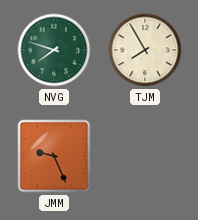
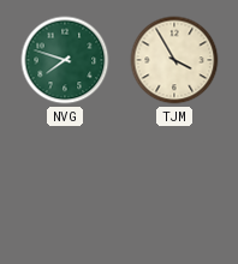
TJM: 7:55 -> 3:55
JMM: 9:26 -> none
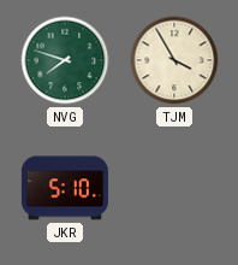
JKR: none -> 5:10
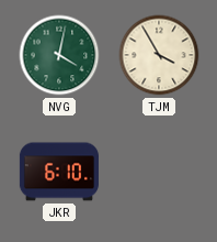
NVG: 7:48 -> 4:02
JKR: 5:10 -> 6:10
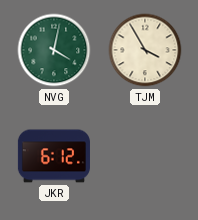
JKR: 6:10 -> 6:12
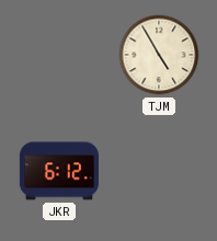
NVG: 4:02 -> none
TJM: 3:55 -> 4:55
